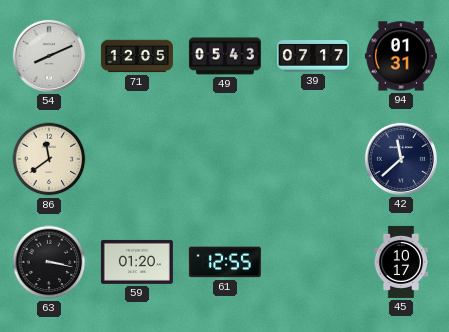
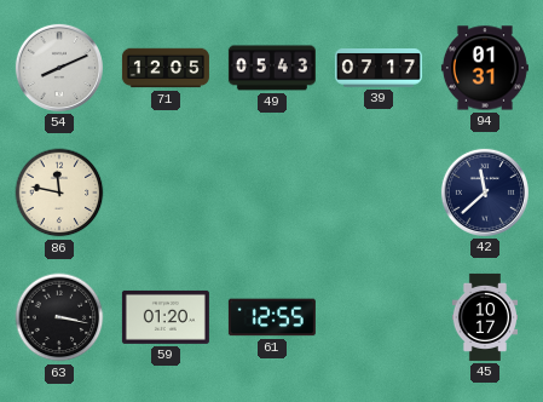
86: 11:39 -> 11:47
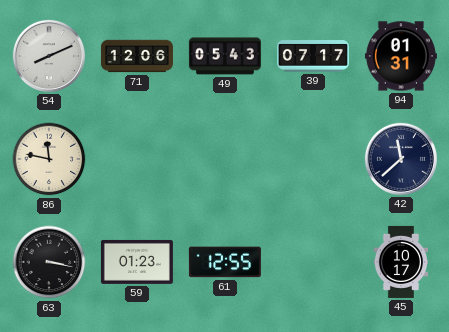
71: 12:05 -> 12:06
59: 01:20 -> 01:23
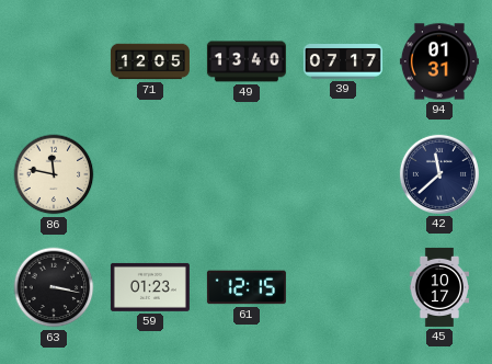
54: 8:11 -> none
71: 12:06 -> 12:05
49: 05:43 -> 13:40
61: 12:55 -> 12:15
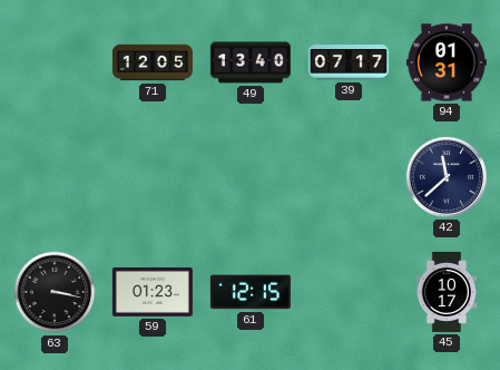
86: 11:47 -> none
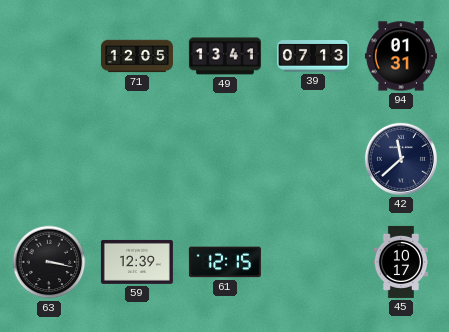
49: 13:40 -> 13:41
39: 07:17 -> 07:13
59: 01:23 -> 12:39
